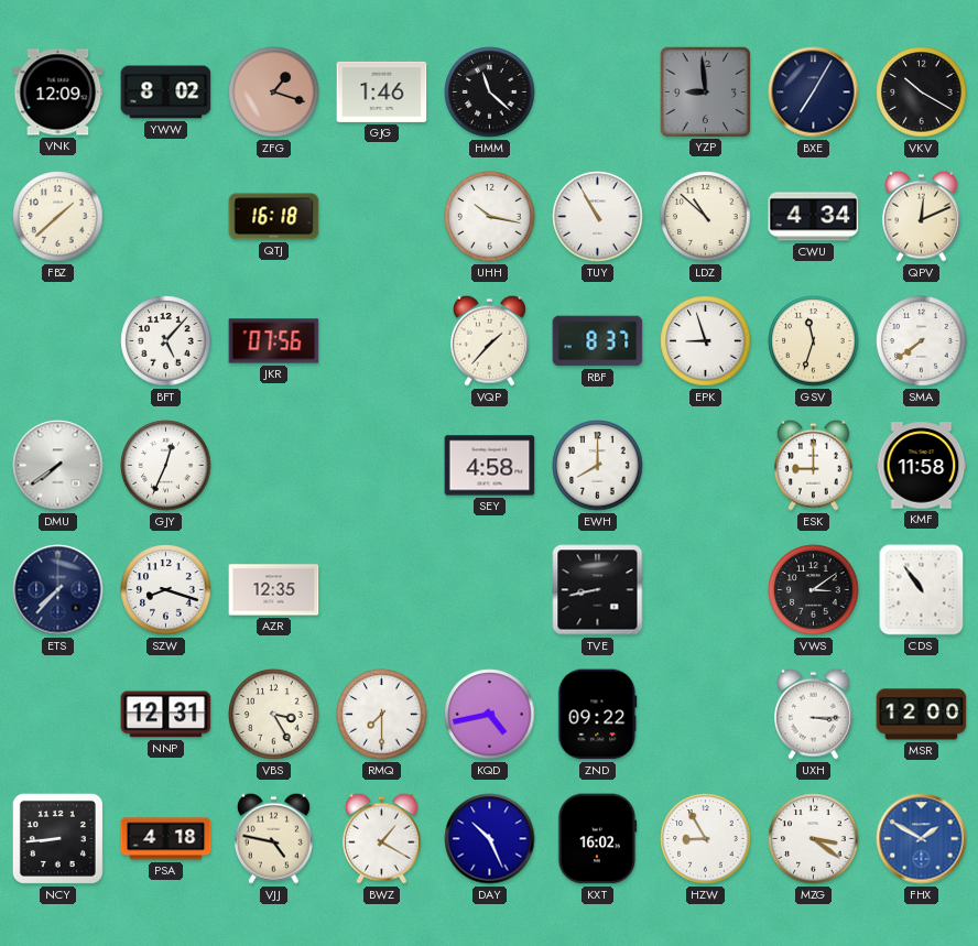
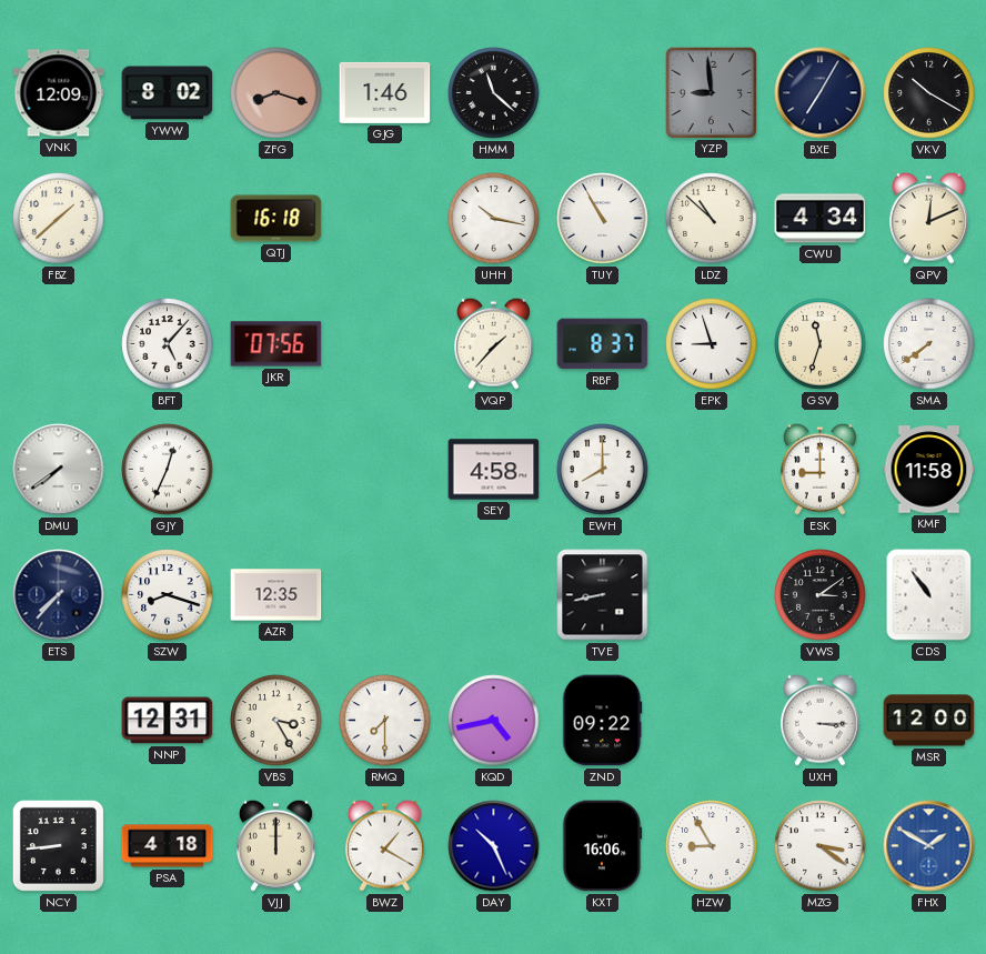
ZFG: 1:18 -> 8:18
VJJ: 4:47 -> 12:00
KXT: 16:02 -> 16:06
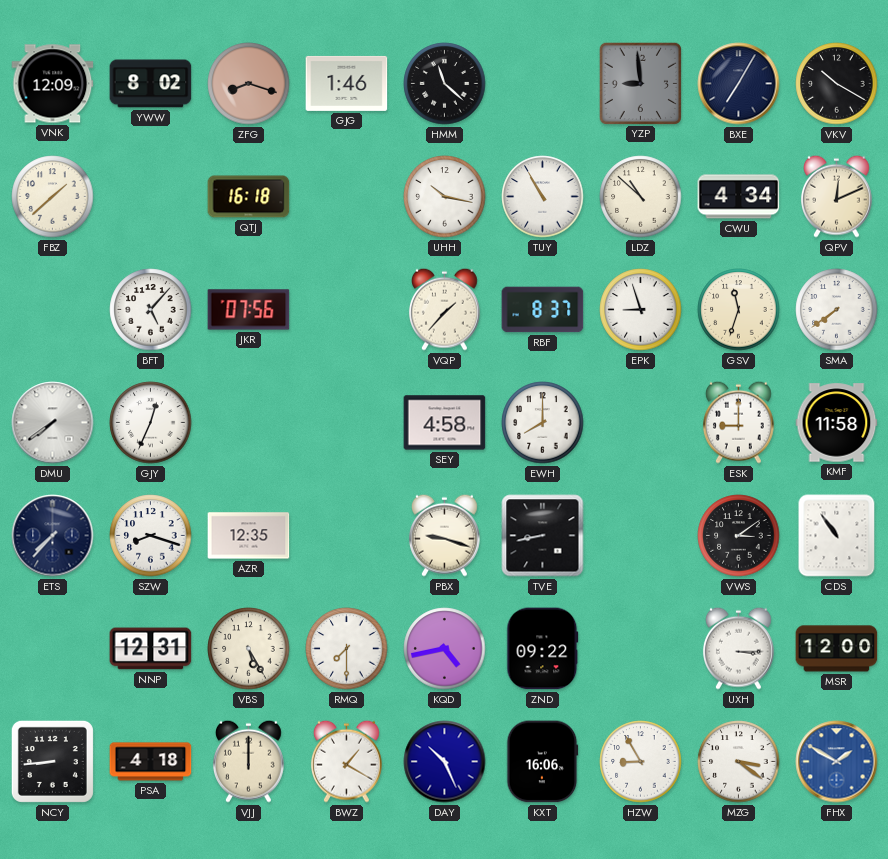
PBX: none -> 9:18
VBS: 3:25 -> 5:25
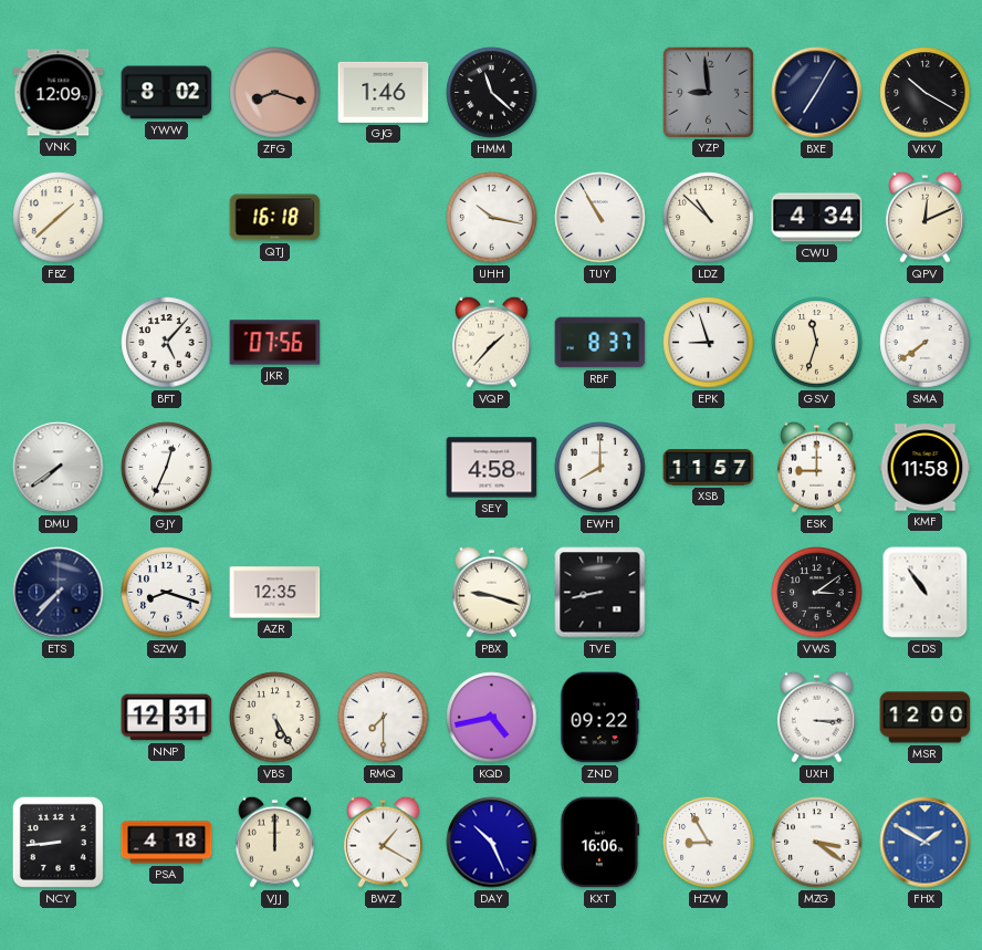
XSB: none -> 11:57
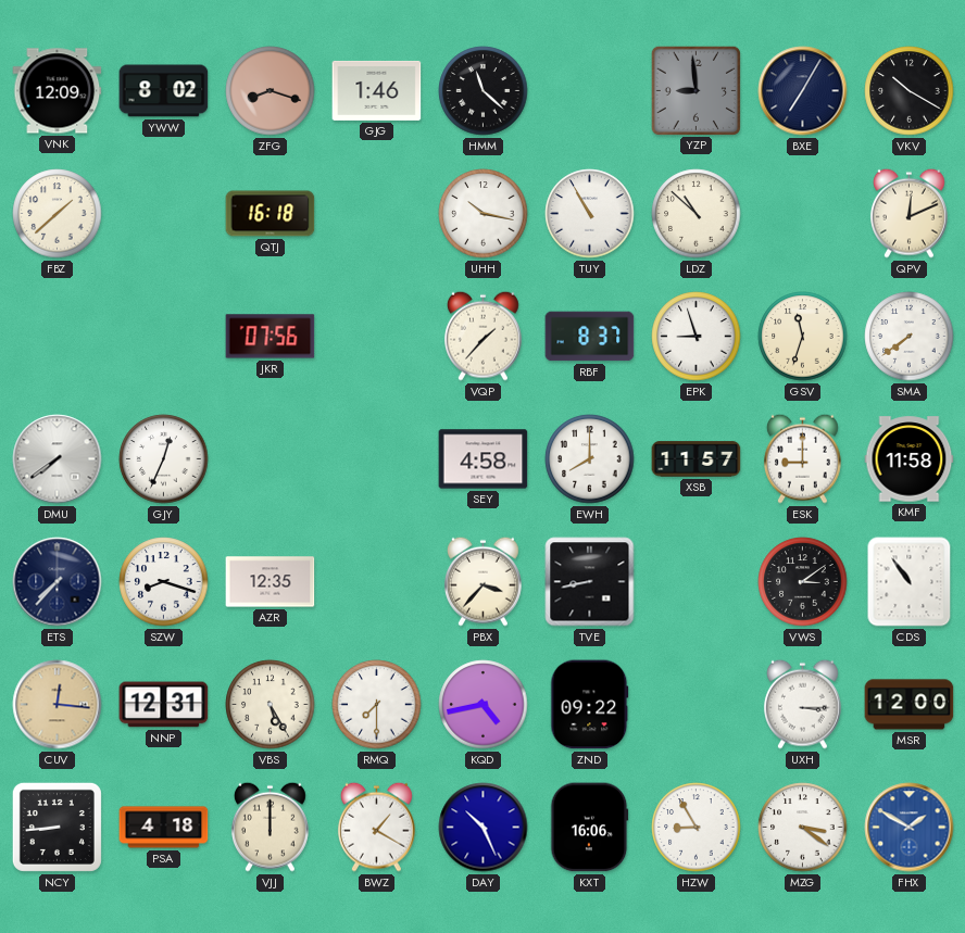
CWU: 4:34 -> none
BFT: 5:07 -> none
PBX: 9:18 -> 3:37
CUV: none -> 12:16
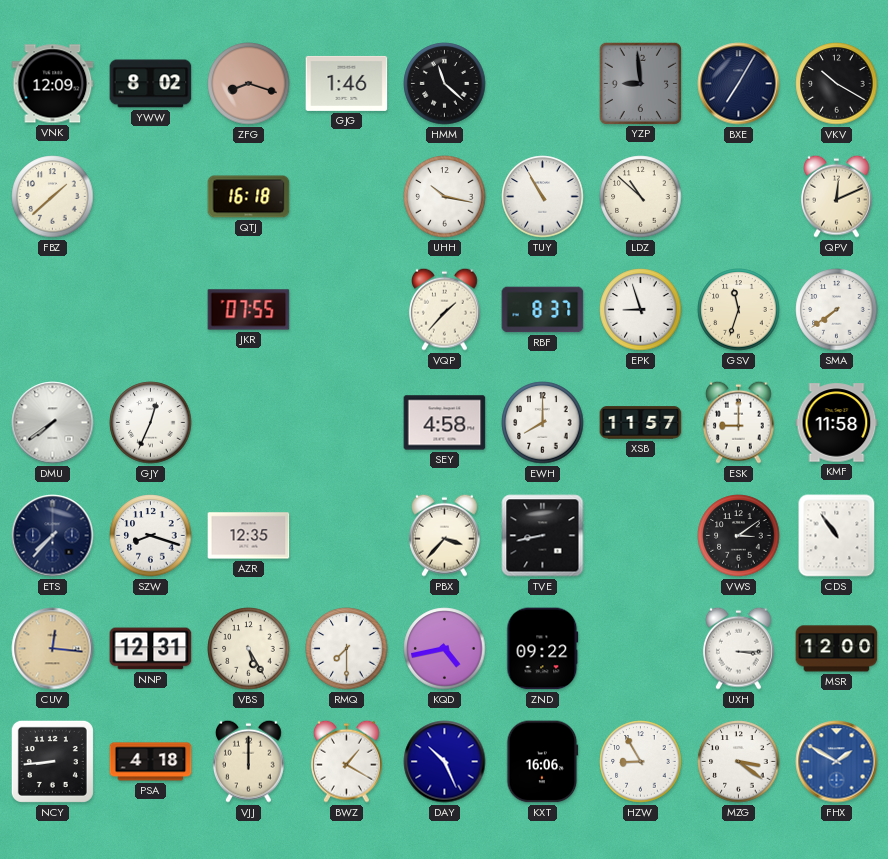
JKR: 07:56 -> 07:55
